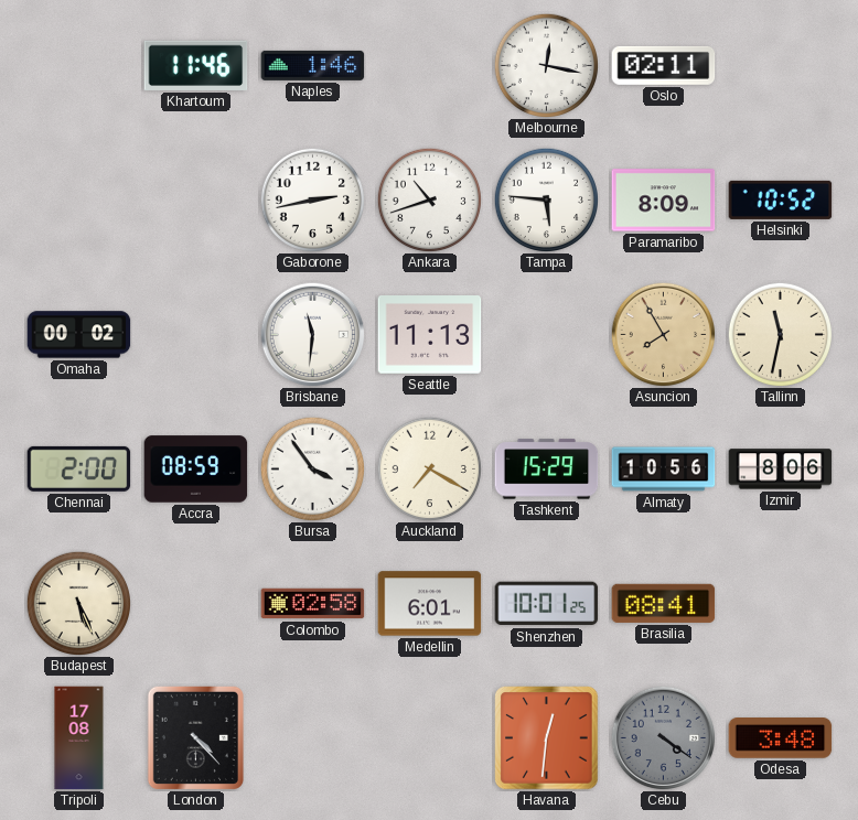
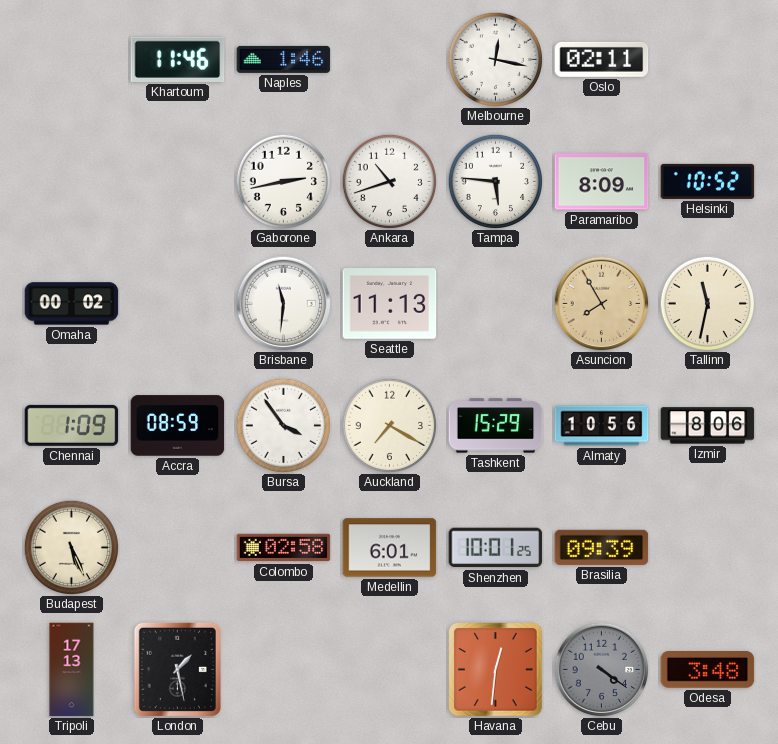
Chennai: 2:00 -> 1:09
Brasilia: 08:41 -> 09:39
Tripoli: 17:08 -> 17:13
London: 4:23 -> 1:28
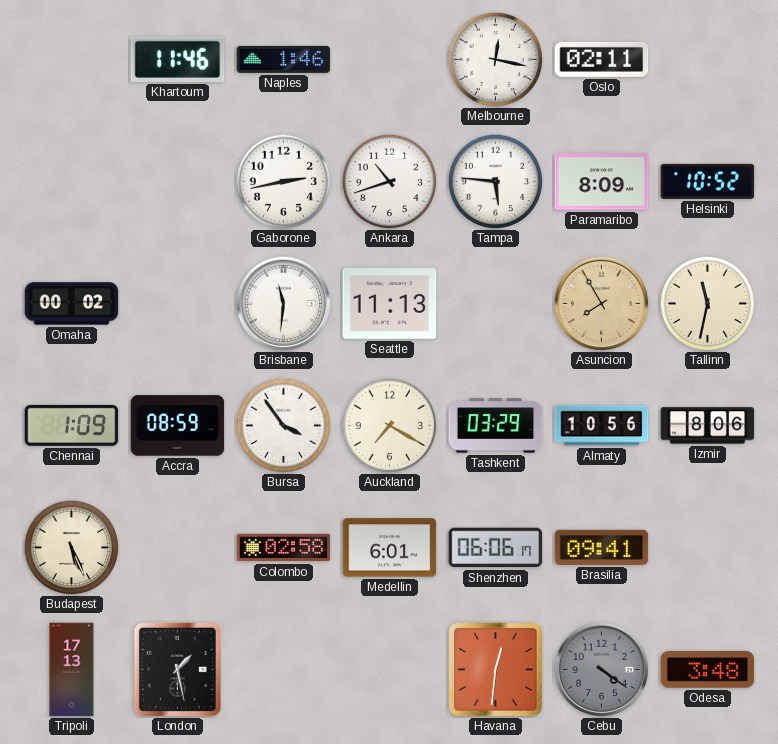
Tashkent: 15:29 -> 03:29
Shenzhen: 10:01 -> 06:06
Brasilia: 09:39 -> 09:41
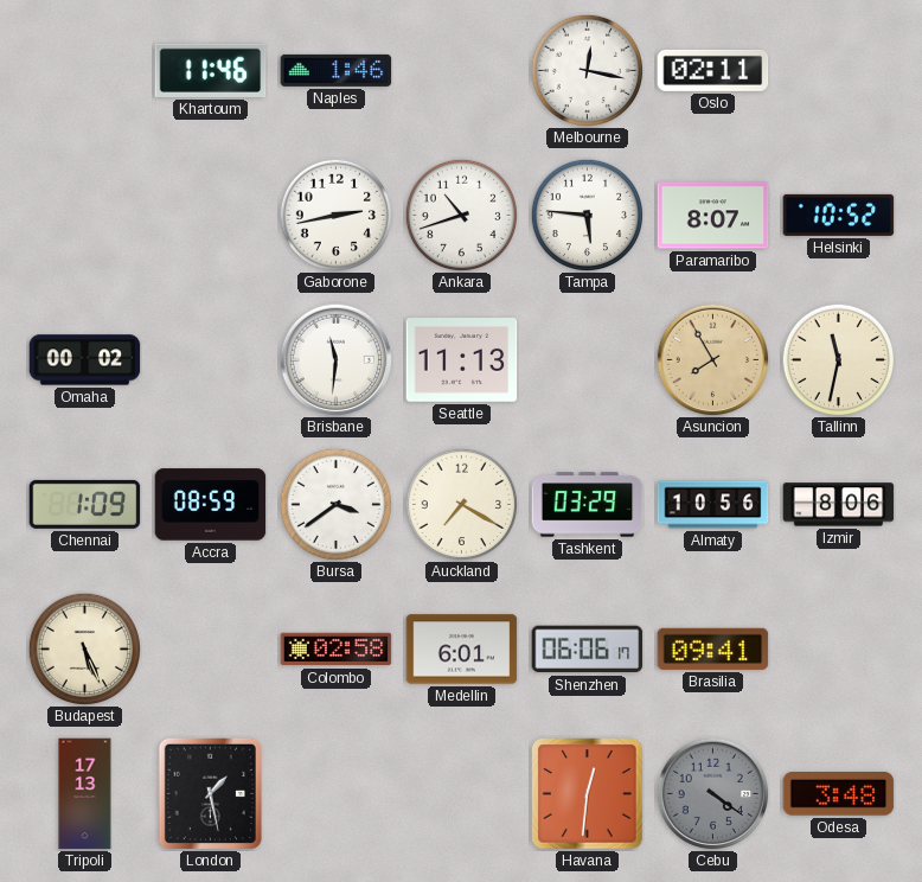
Paramaribo: 8:09 -> 8:07
Bursa: 3:54 -> 3:39
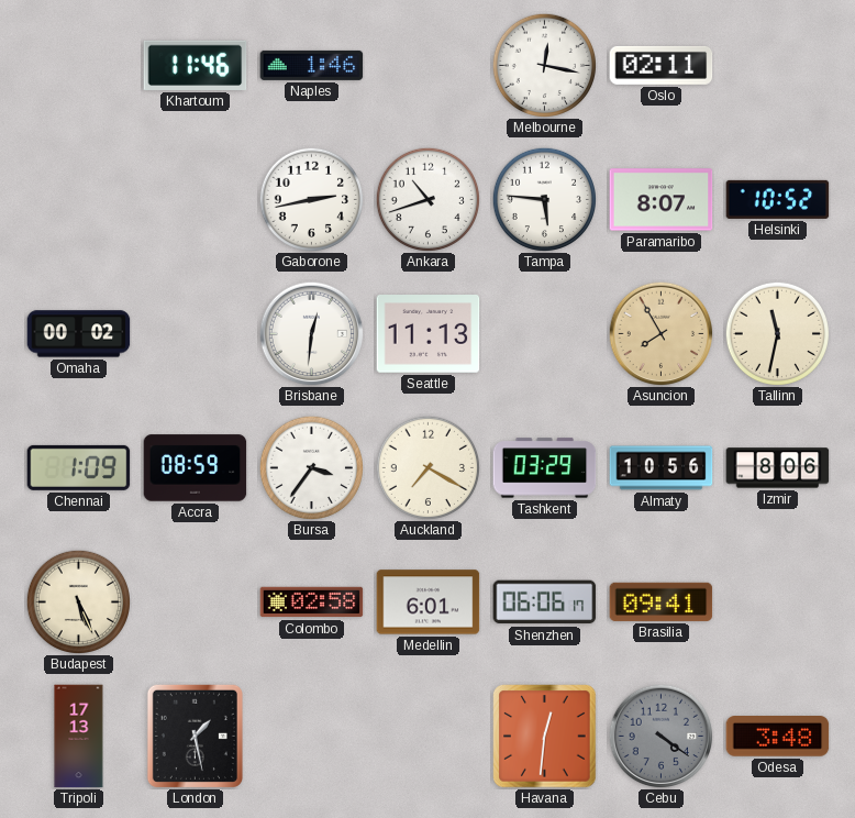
Brisbane: 11:31 -> 12:31
Bursa: 3:39 -> 3:36
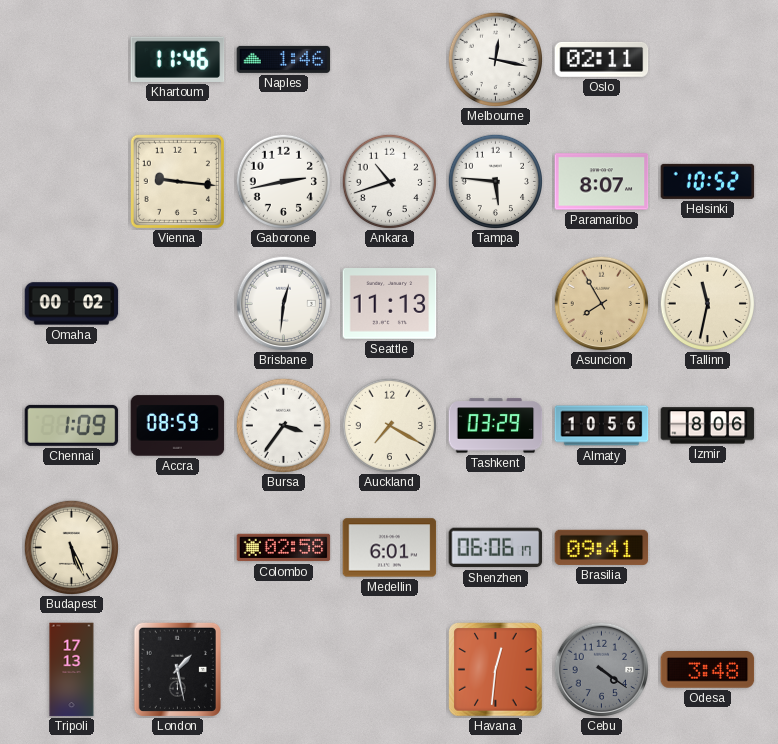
Vienna: none -> 9:16
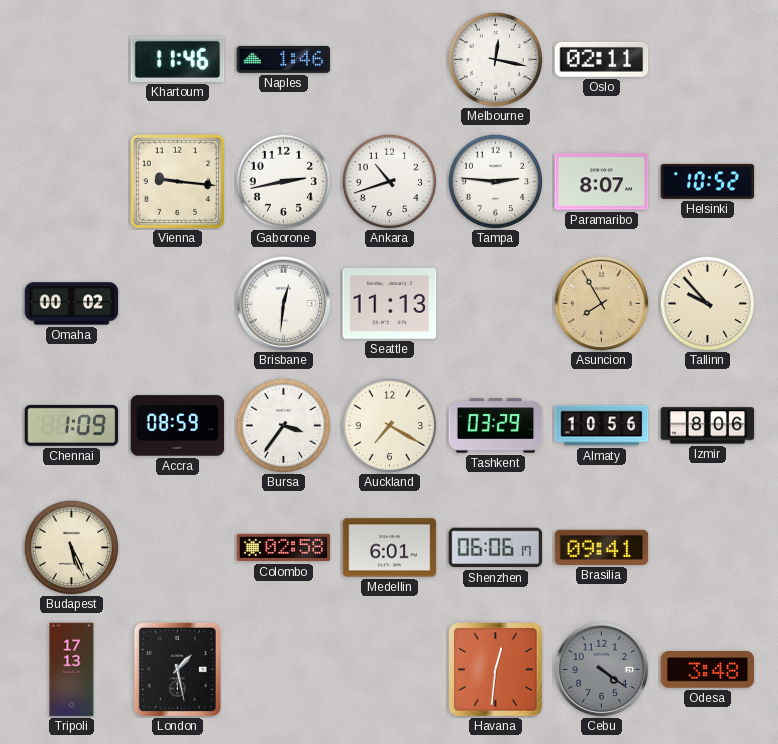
Tampa: 5:46 -> 2:46
Tallinn: 11:32 -> 9:53
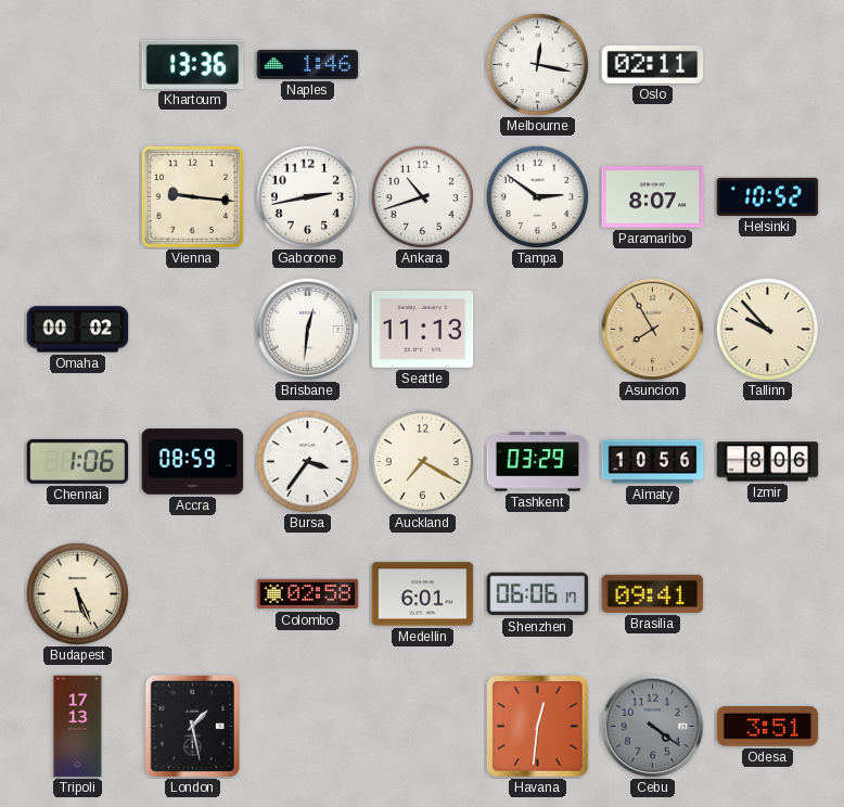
Khartoum: 11:46 -> 13:36
Tampa: 2:46 -> 2:51
Chennai: 1:09 -> 1:06
Odesa: 3:48 -> 3:51
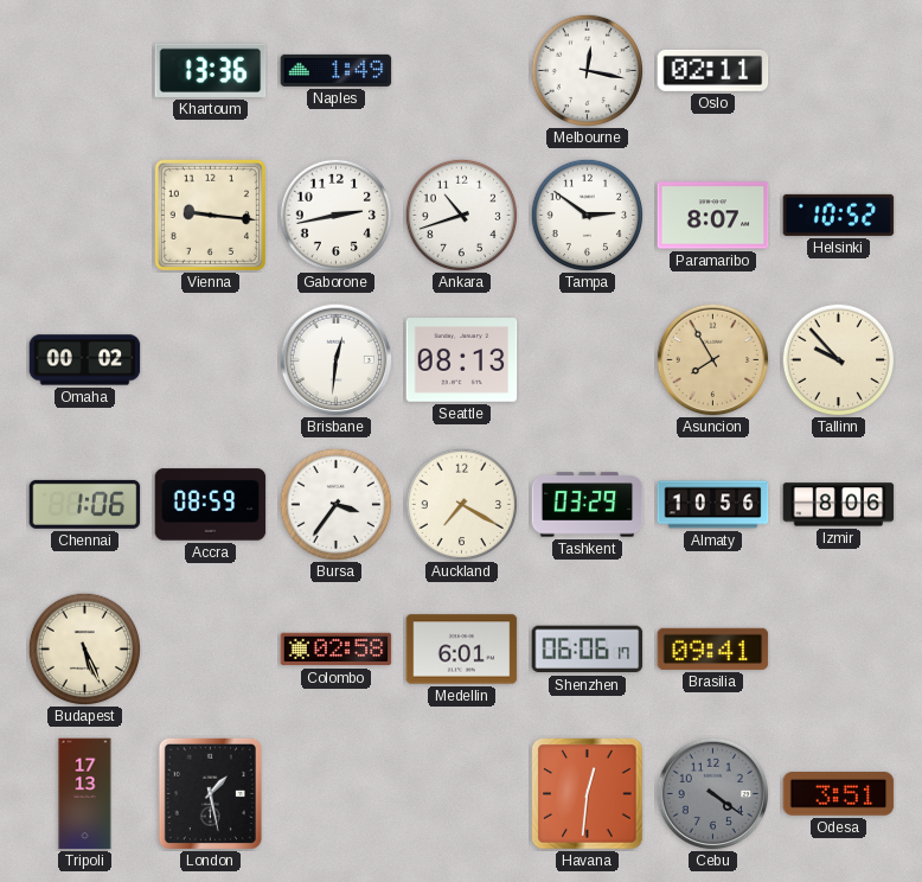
Naples: 1:46 -> 1:49
Seattle: 11:13 -> 08:13
